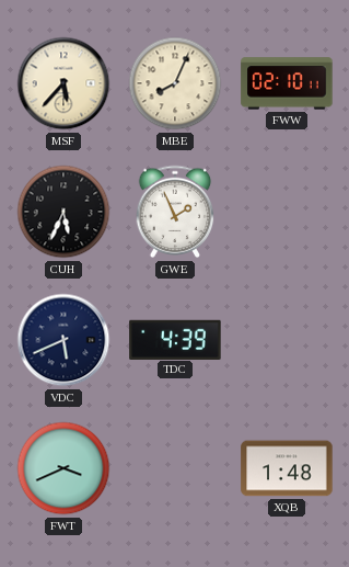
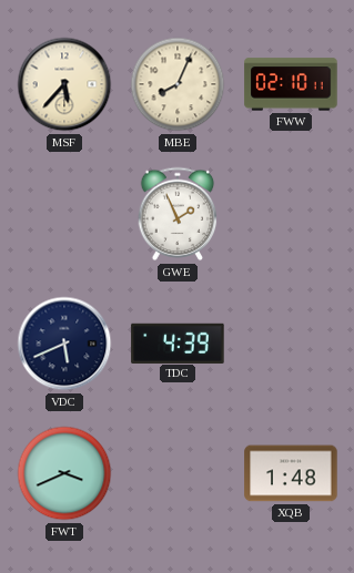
CUH: 5:34 -> none
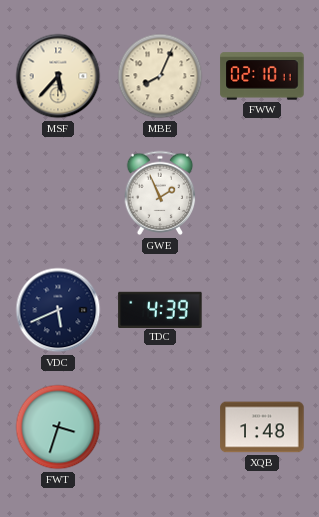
FWT: 3:41 -> 3:33
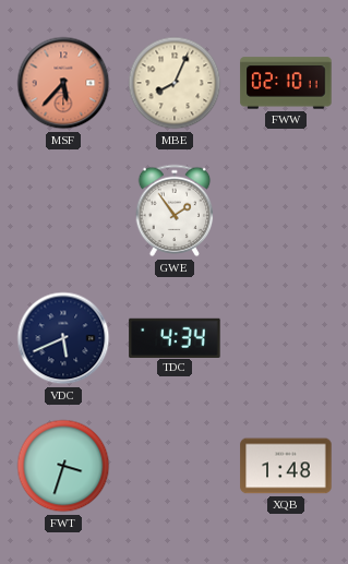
MSF dial: cream -> salmon
GWE: 1:56 -> 1:54
TDC: 4:39 -> 4:34
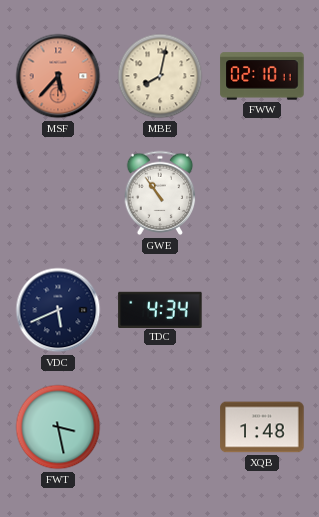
MBE: 8:04 -> 8:02
GWE: 1:54 -> 10:54
FWT: 3:33 -> 3:28
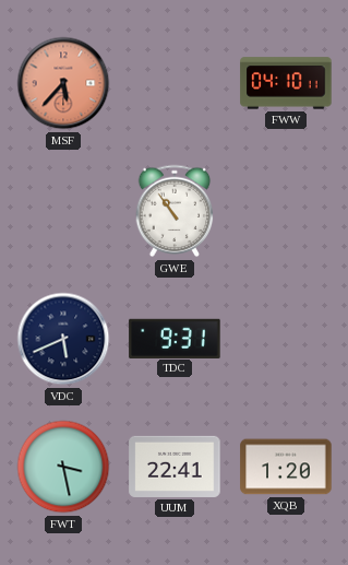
MBE: 8:02 -> none
FWW: 02:10 -> 04:10
TDC: 4:34 -> 9:31
UUM: none -> 22:41
XQB: 1:48 -> 1:20
